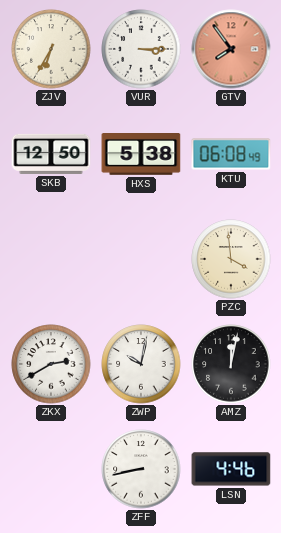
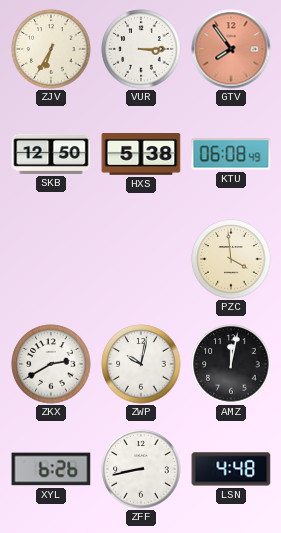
XYL: none -> 6:26
LSN: 4:46 -> 4:48
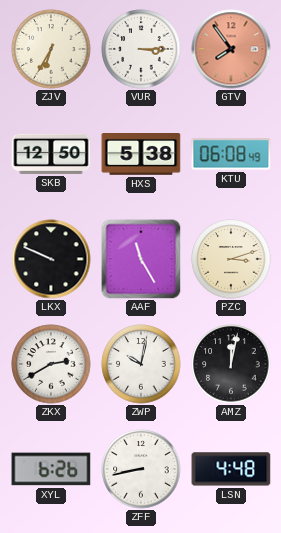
LKX: none -> 9:49
AAF: none -> 11:25
PZC: 3:59 -> 3:12
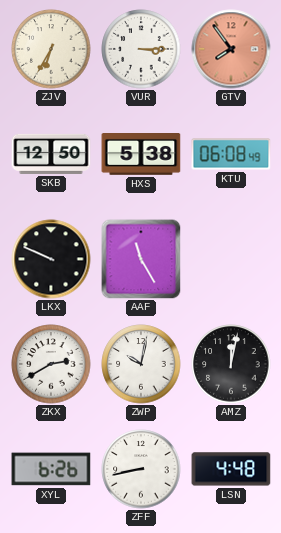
PZC: 3:12 -> none
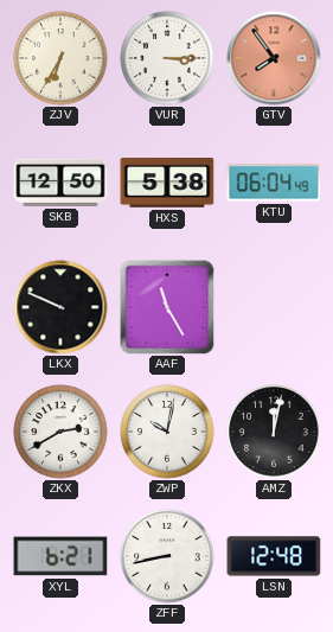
KTU: 06:08 -> 06:04
XYL: 6:26 -> 6:21
LSN: 4:48 -> 12:48
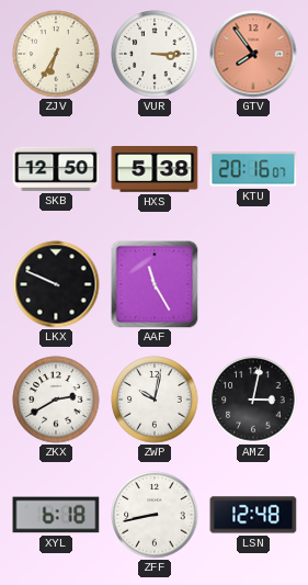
KTU: 06:04 -> 20:16
AMZ: 12:02 -> 3:02
XYL: 6:21 -> 6:18
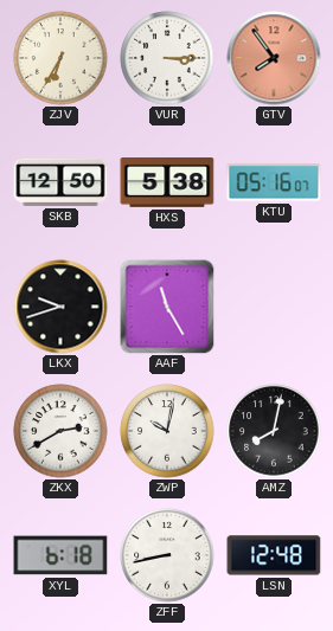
KTU: 20:16 -> 05:16
LKX: 9:49 -> 9:42
AMZ: 3:02 -> 8:02
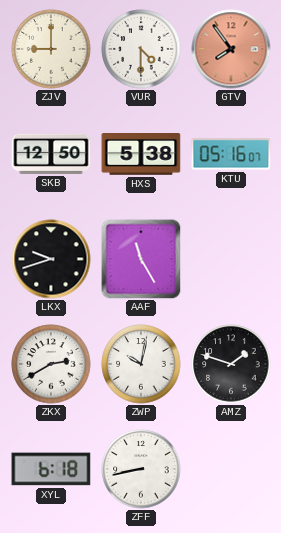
ZJV: 6:35 -> 9:00
VUR: 3:15 -> 4:30
AMZ: 8:02 -> 1:48
LSN: 12:48 -> none
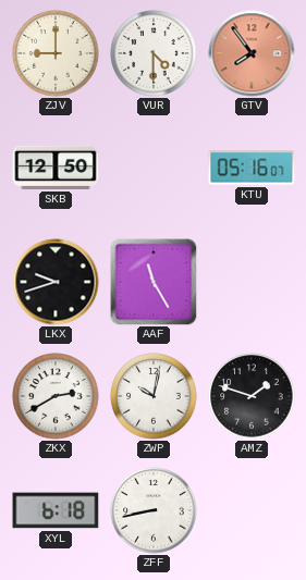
HXS: 5:38 -> none
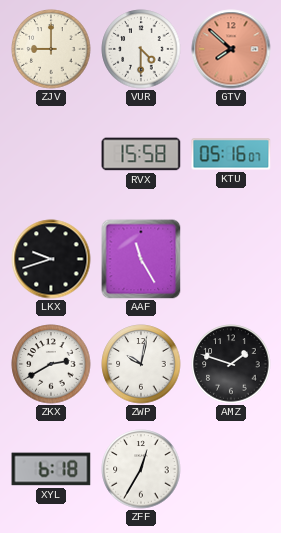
GTV: 7:54 -> 7:52
SKB: 12:50 -> none
RVX: none -> 15:58
ZFF: 8:43 -> 12:35
